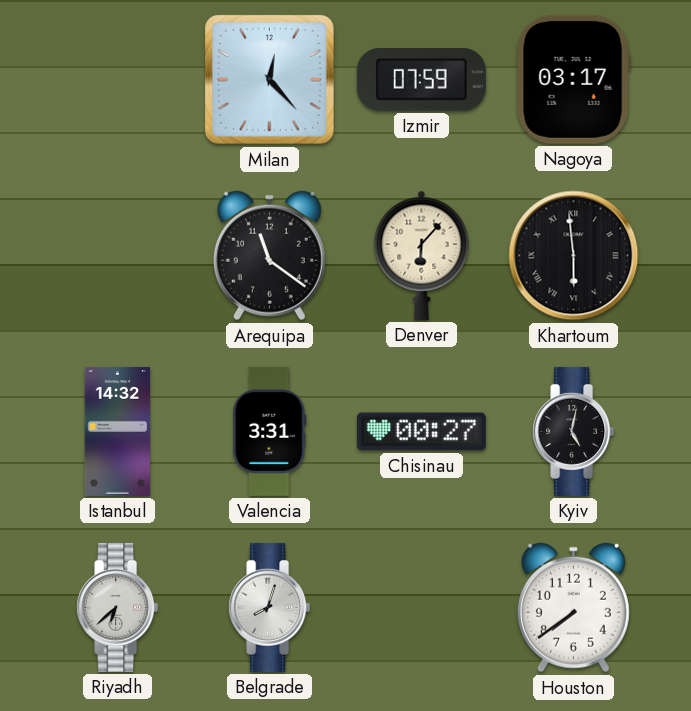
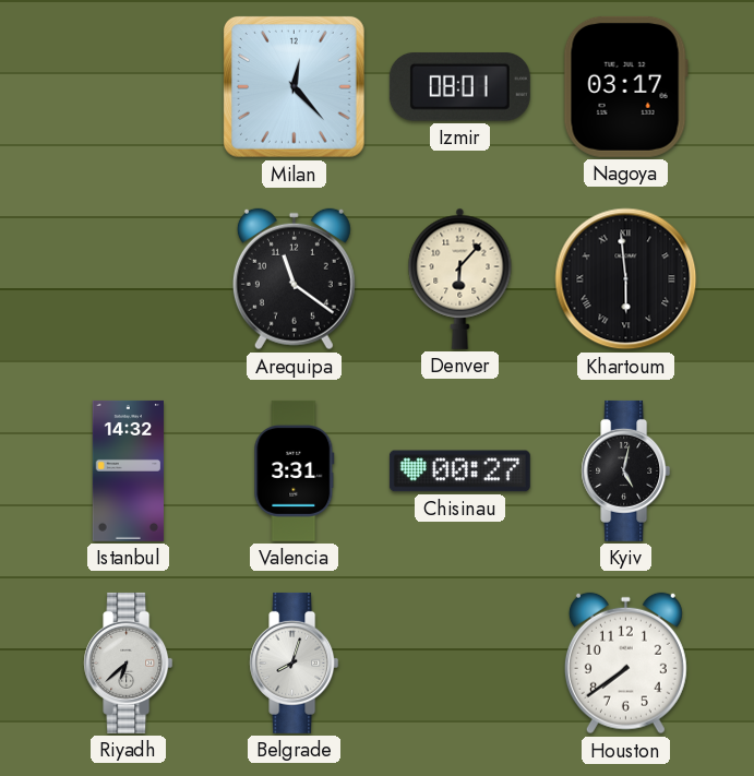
Izmir: 07:59 -> 08:01
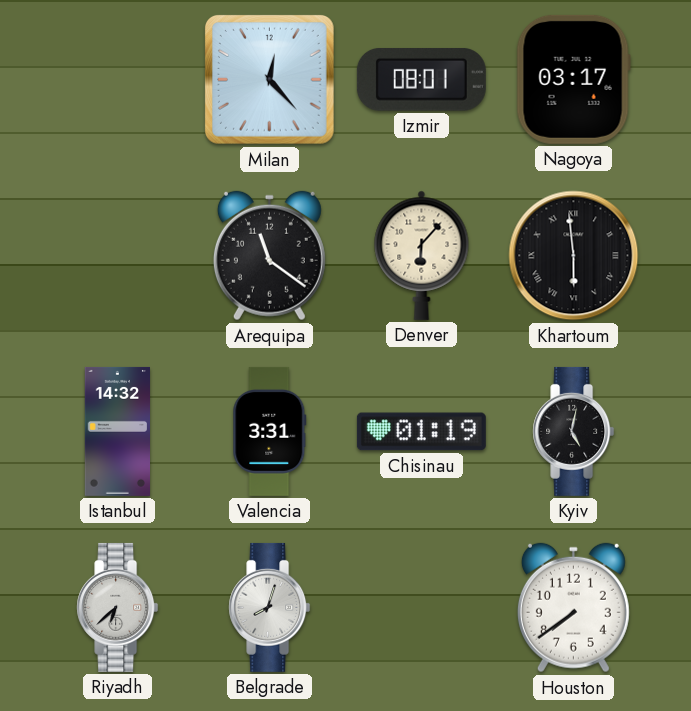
Chisinau: 00:27 -> 01:19
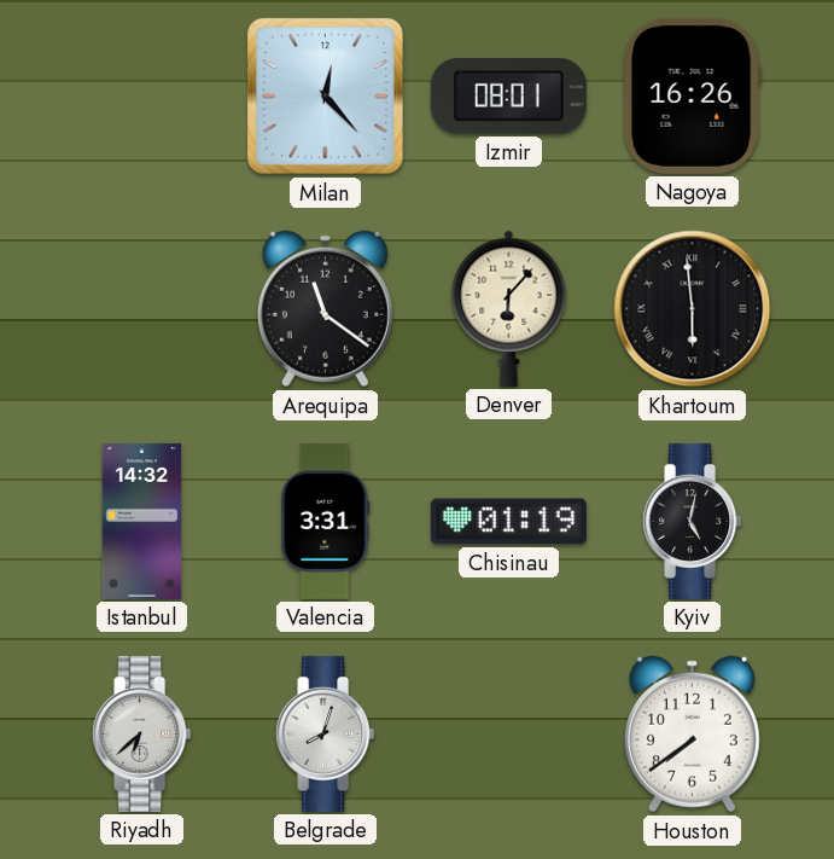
Nagoya: 03:17 -> 16:26
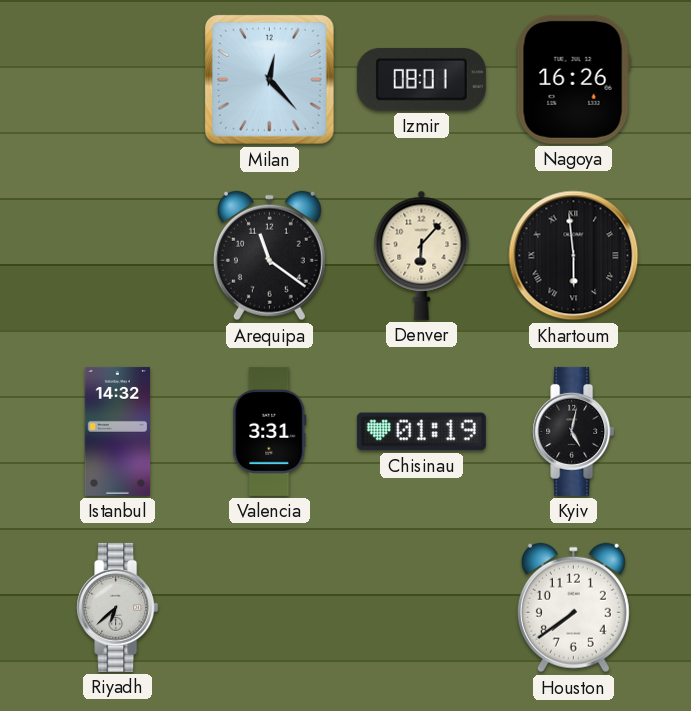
Belgrade: 8:03 -> none
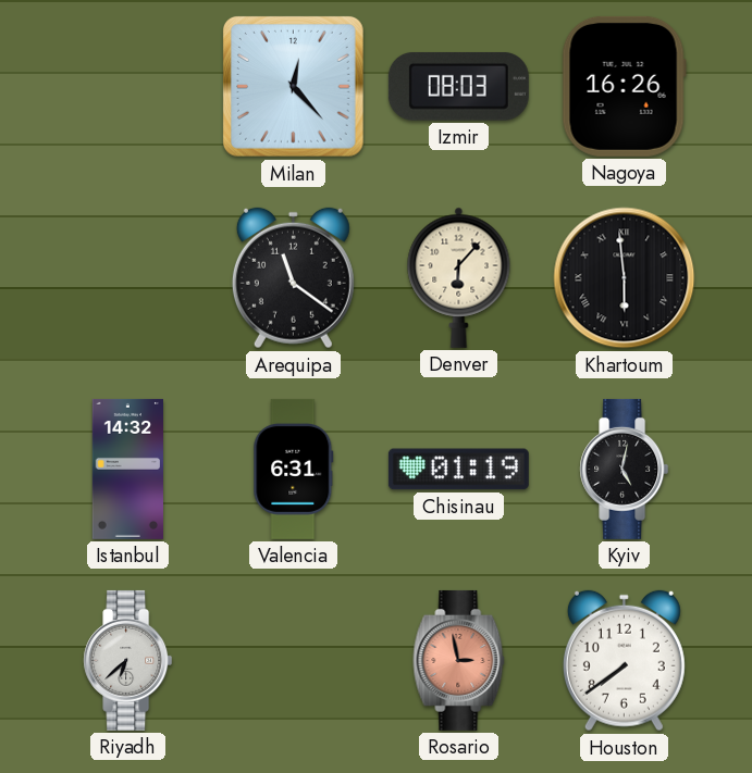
Izmir: 08:01 -> 08:03
Valencia: 3:31 -> 6:31
Rosario: none -> 2:58
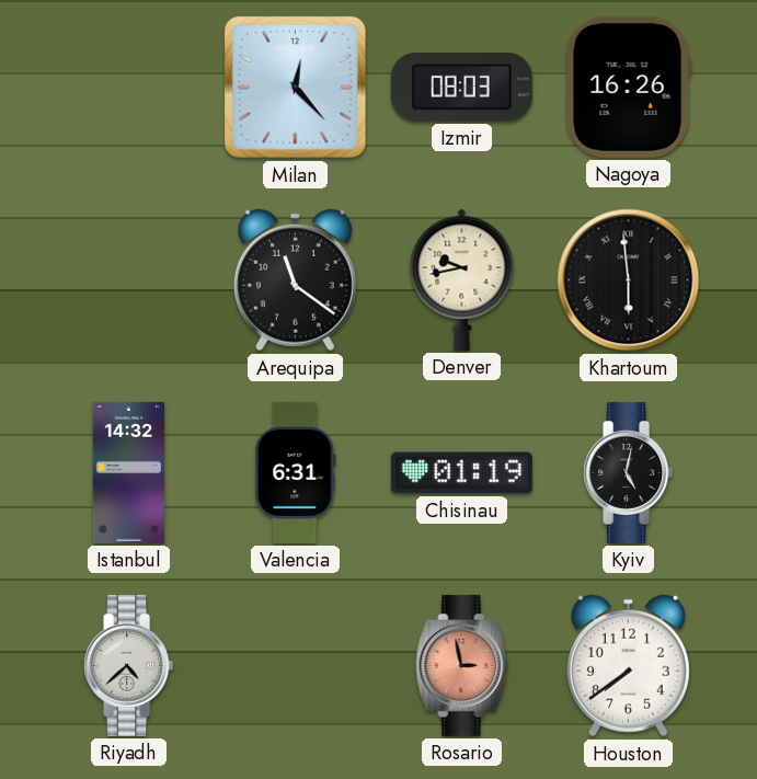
Denver: 6:07 -> 9:43
Riyadh: 6:38 -> 4:38
